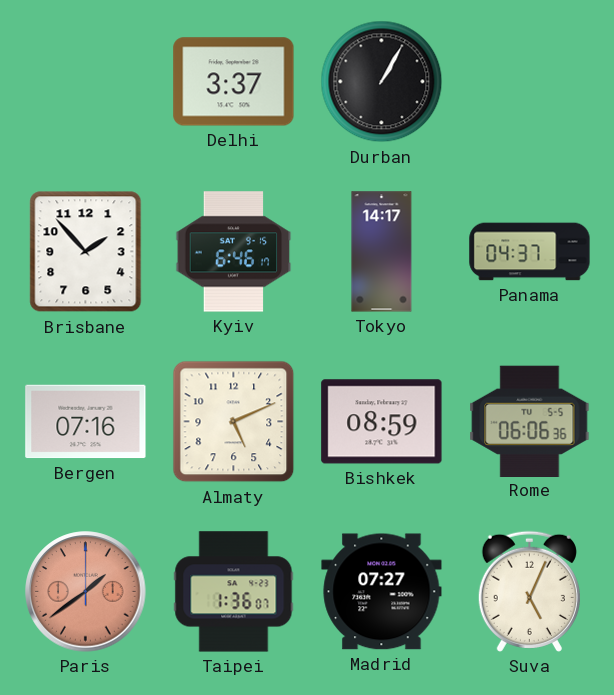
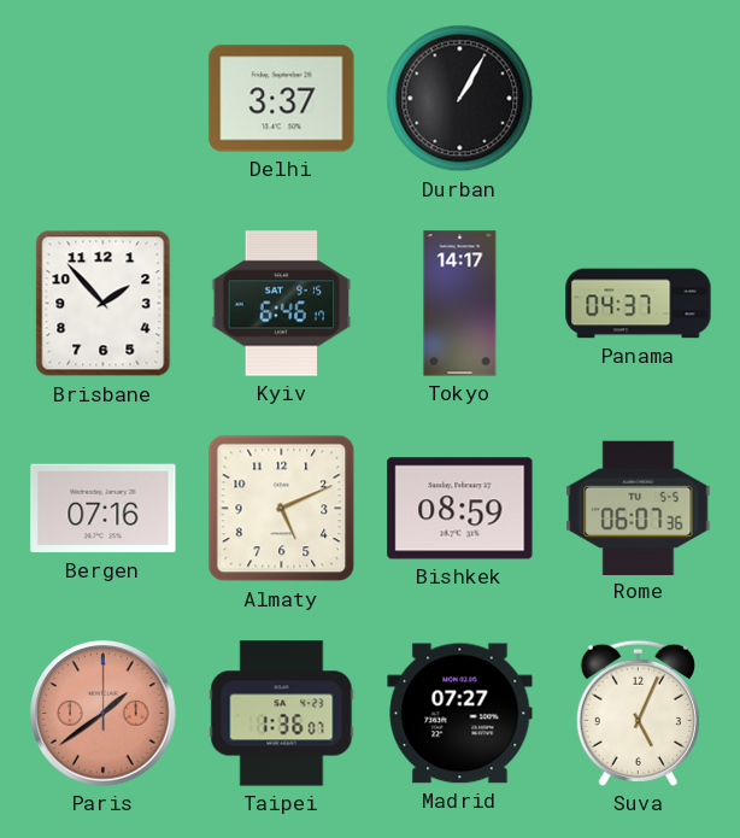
Rome: 06:06 -> 06:07
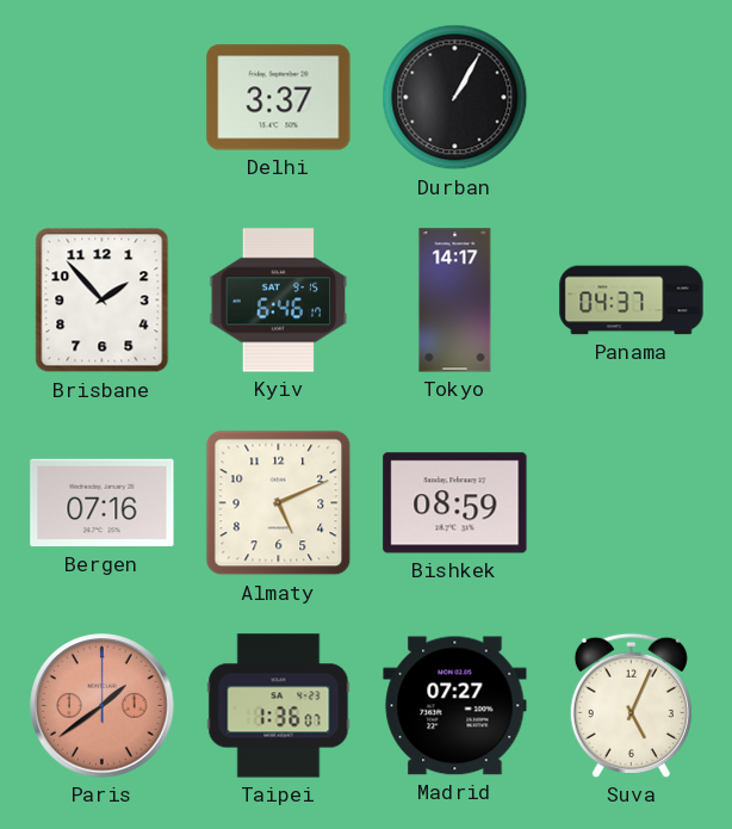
Rome: 06:07 -> none
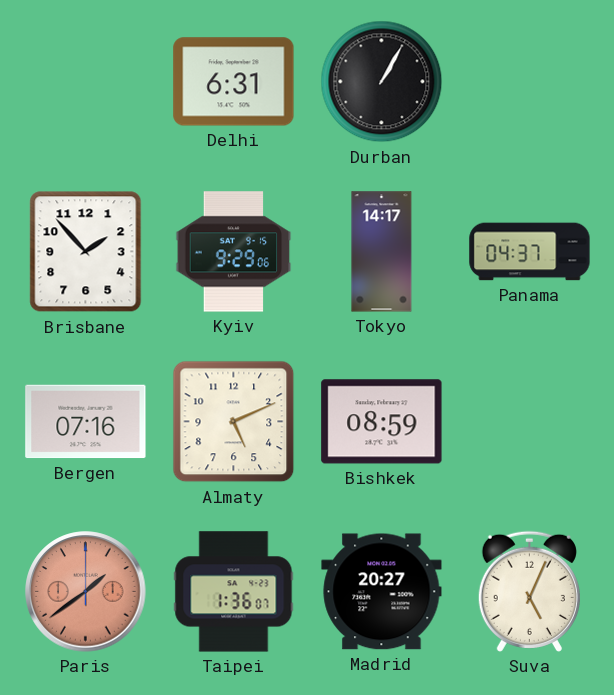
Delhi: 3:37 -> 6:31
Kyiv: 6:46 -> 9:29
Madrid: 07:27 -> 20:27
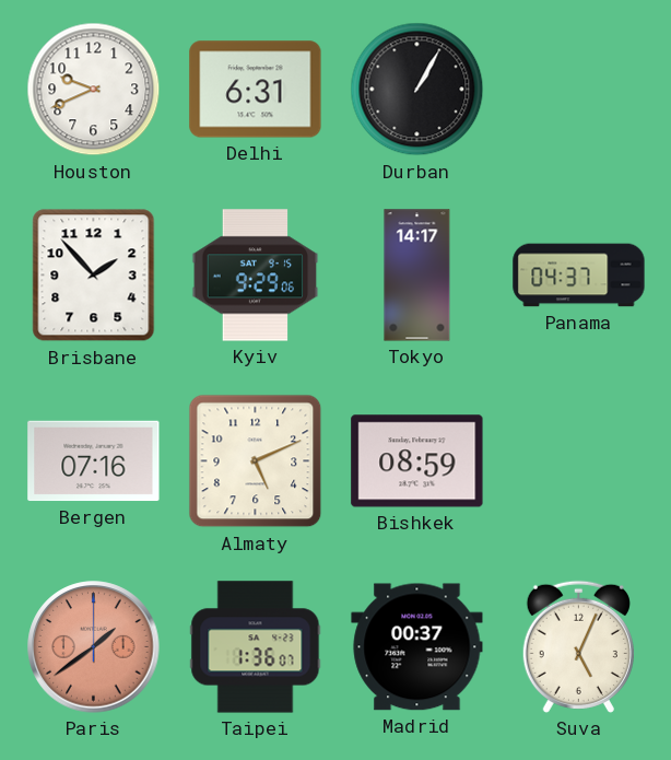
Houston: none -> 9:41
Madrid: 20:27 -> 00:37
